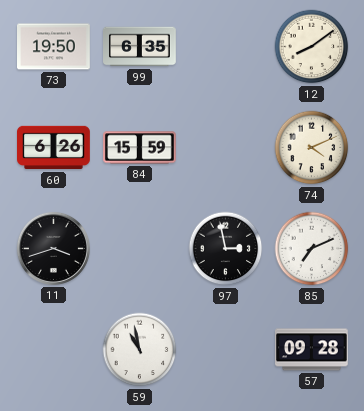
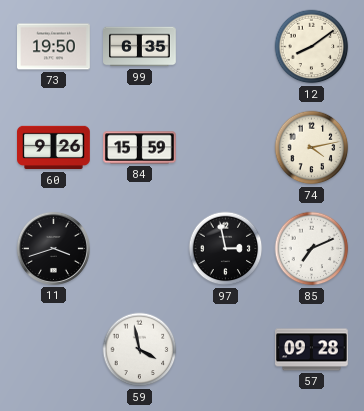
60: 6:26 -> 9:26
74: 4:11 -> 4:13
59: 10:58 -> 3:58
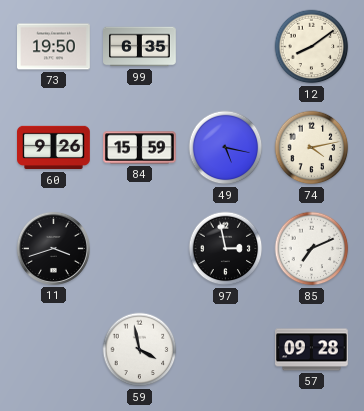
49: none -> 5:17
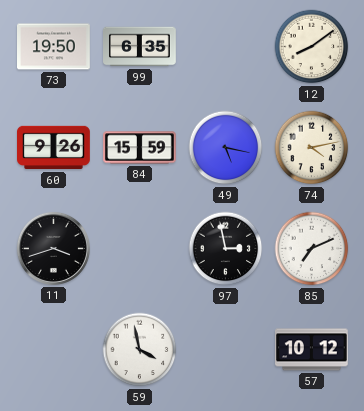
57: 09:28 -> 10:12
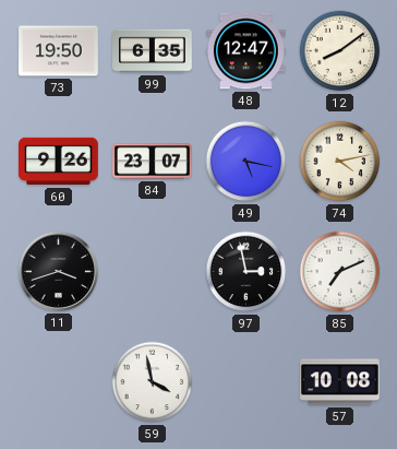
48: none -> 12:47
84: 15:59 -> 23:07
57: 10:12 -> 10:08
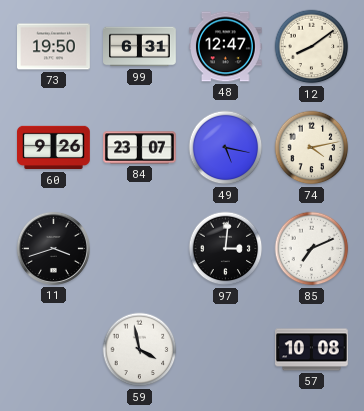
99: 6:35 -> 6:31
97: 2:58 -> 3:01
